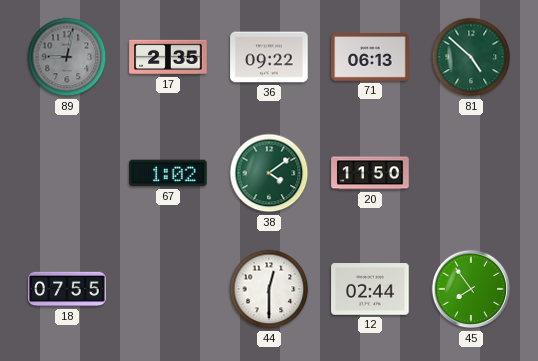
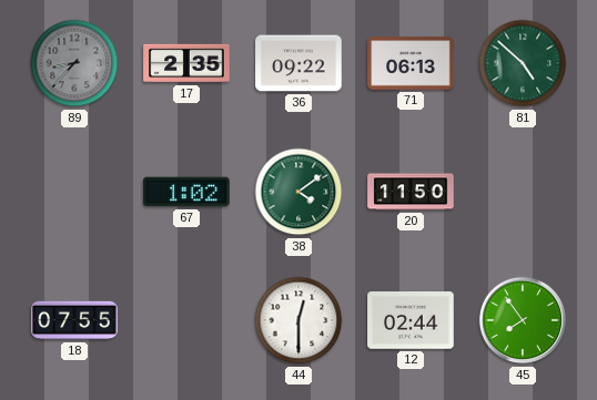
89: 9:02 -> 8:37
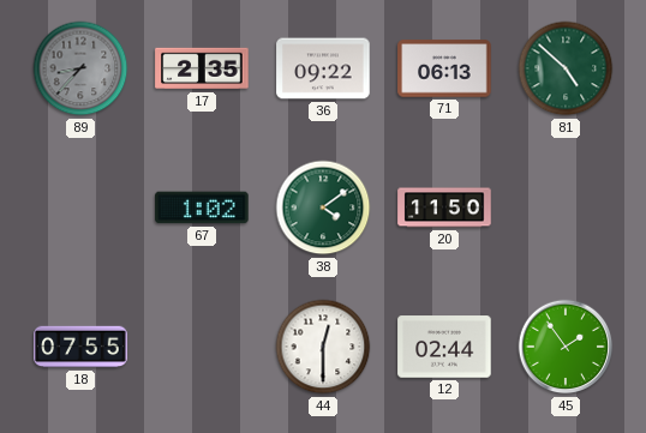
45: 7:54 -> 1:54
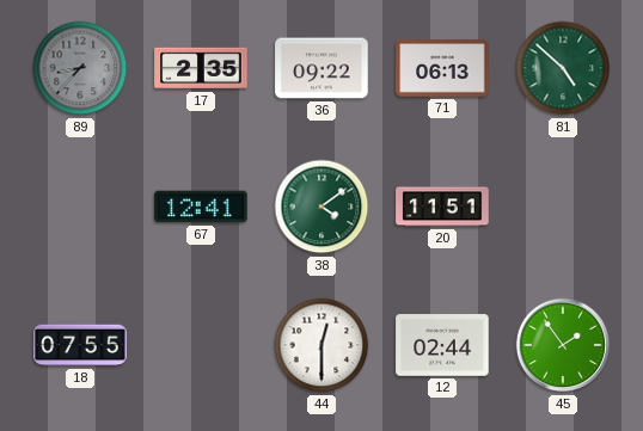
67: 1:02 -> 12:41
20: 11:50 -> 11:51
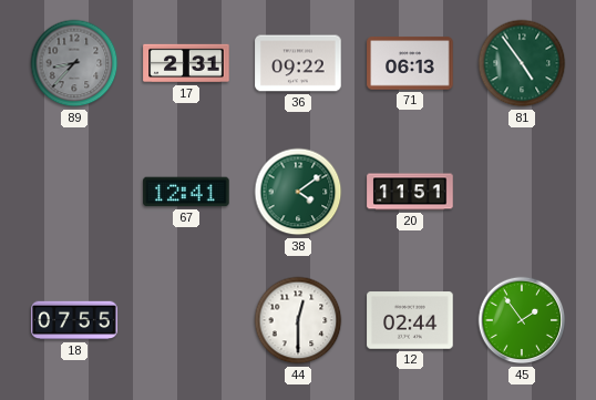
17: 2:35 -> 2:31
81: 4:52 -> 4:54
